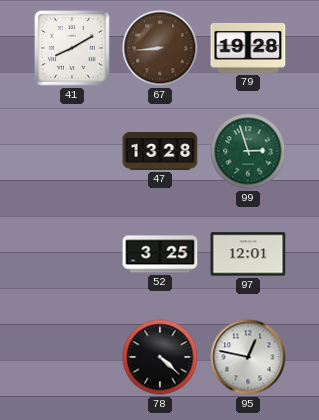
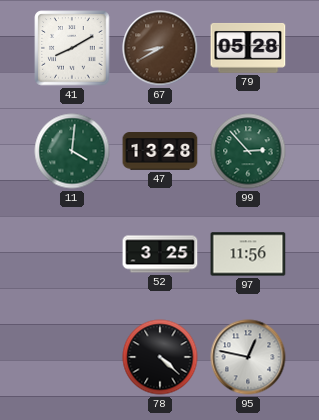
67: 8:44 -> 8:40
79: 19:28 -> 05:28
11: none -> 4:01
99: 2:57 -> 2:53
97: 12:01 -> 11:56
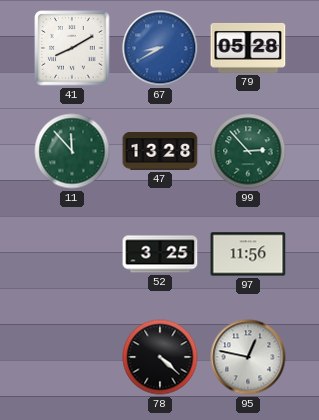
67 dial: brown -> blue
11: 4:01 -> 11:53
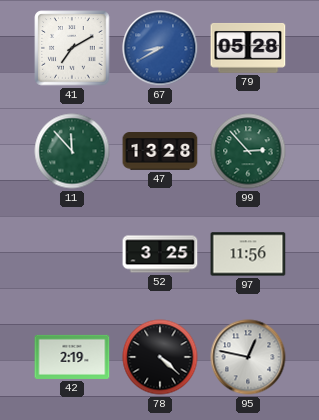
41: 8:10 -> 7:10
42: none -> 2:19
